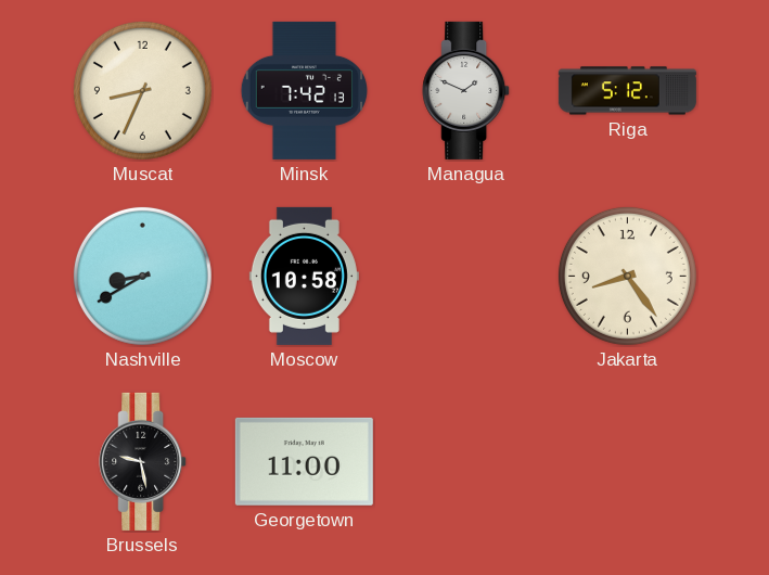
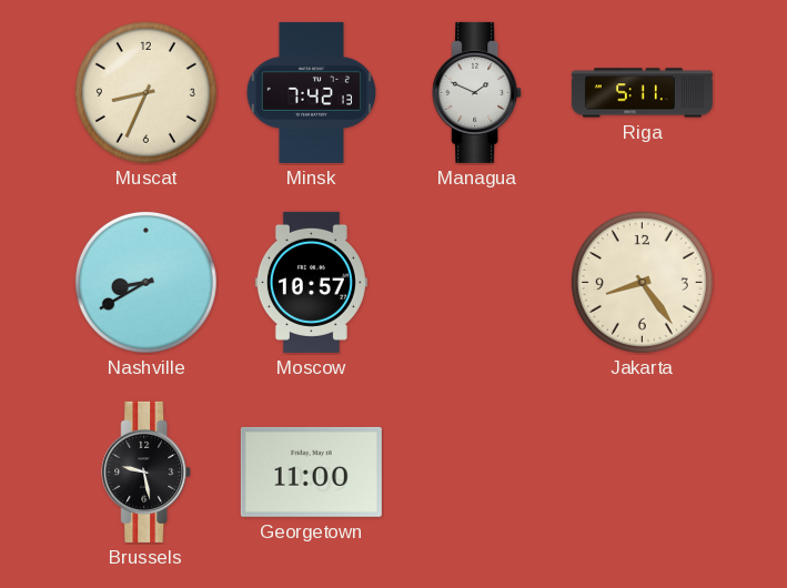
Riga: 5:12 -> 5:11
Moscow: 10:58 -> 10:57
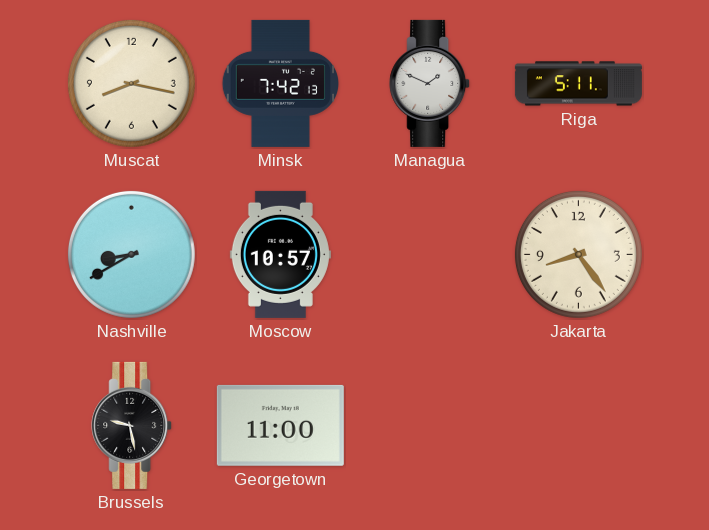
Muscat: 8:34 -> 8:17
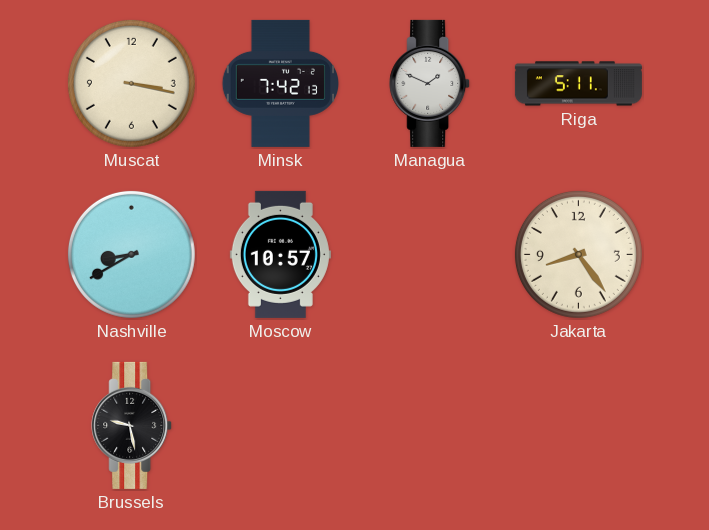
Muscat: 8:17 -> 3:17
Georgetown: 11:00 -> none
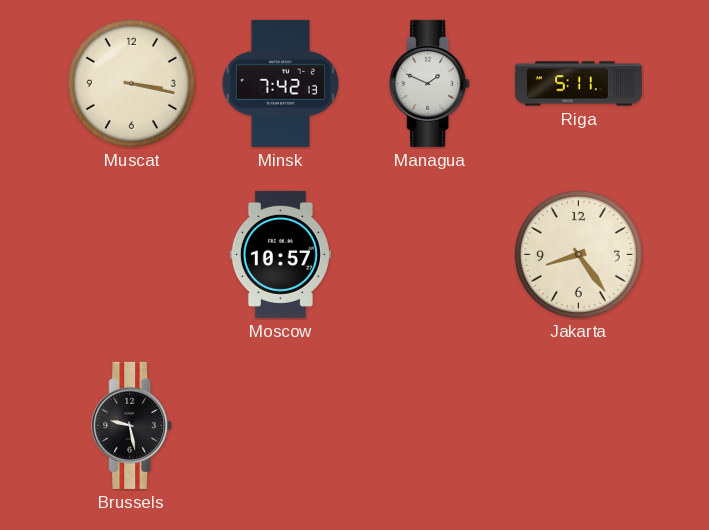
Nashville: 8:40 -> none
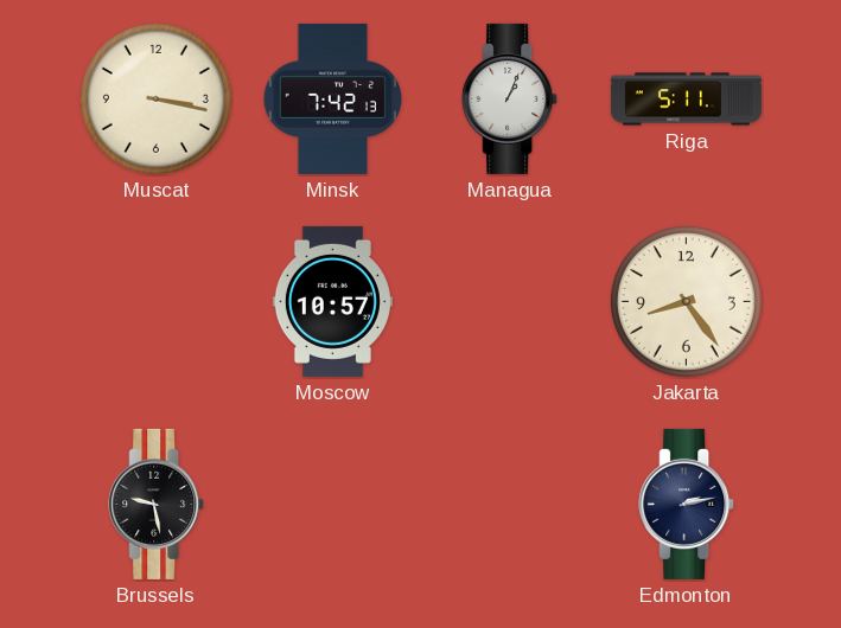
Managua: 1:49 -> 1:04
Edmonton: none -> 2:13
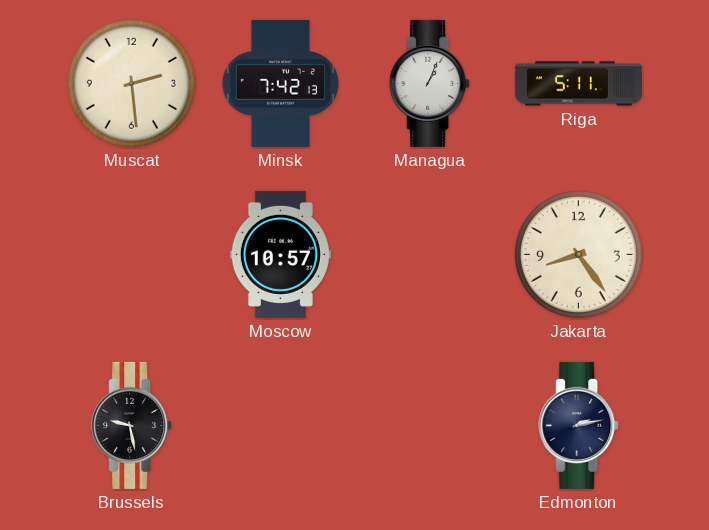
Muscat: 3:17 -> 2:29
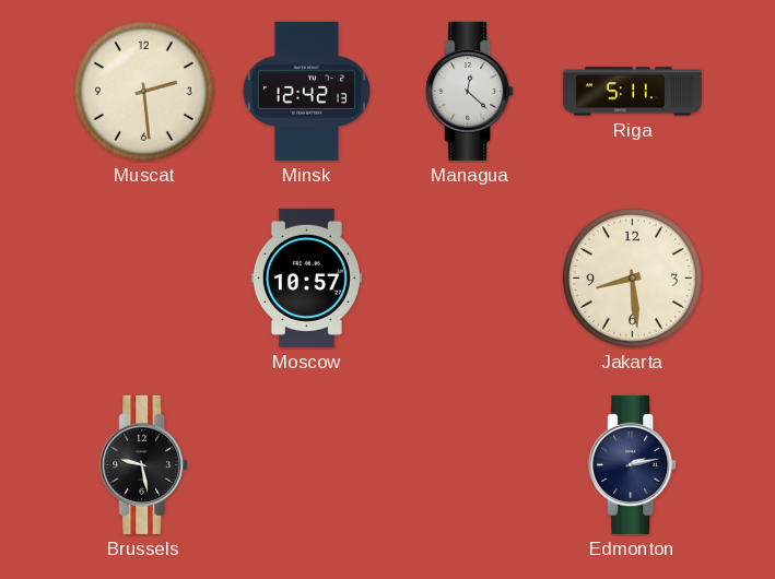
Minsk: 7:42 -> 12:42
Managua: 1:04 -> 12:22
Jakarta: 8:24 -> 8:29
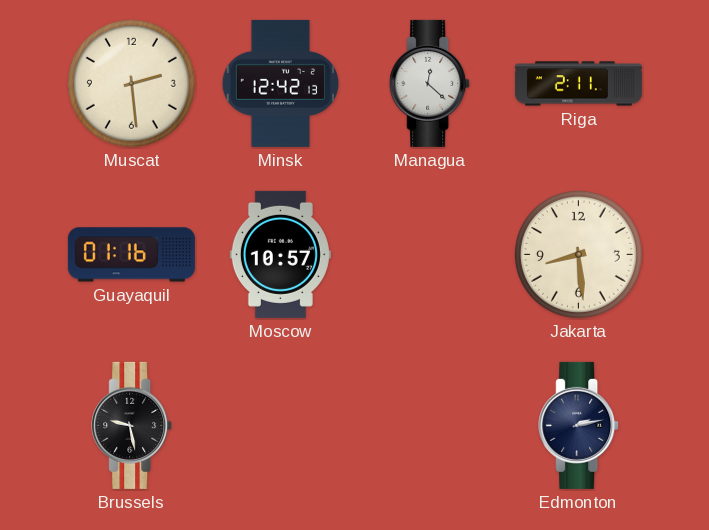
Riga: 5:11 -> 2:11
Guayaquil: none -> 01:16
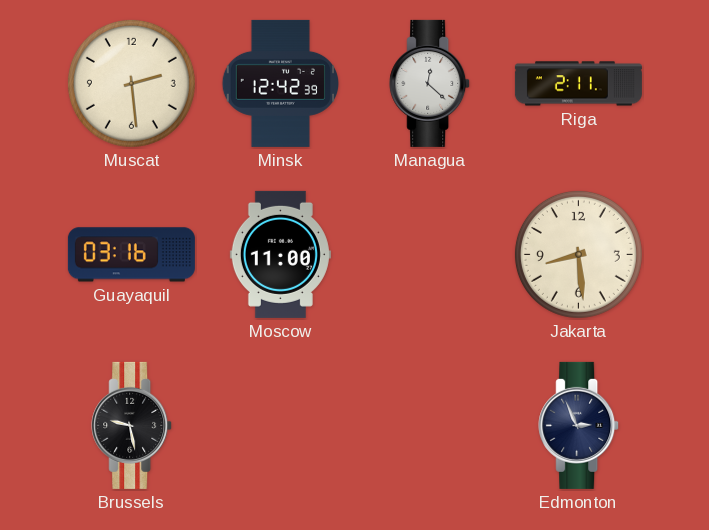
Minsk: 12:42:13 -> 12:42:39
Guayaquil: 01:16 -> 03:16
Moscow: 10:57 -> 11:00
Edmonton: 2:13 -> 2:56
